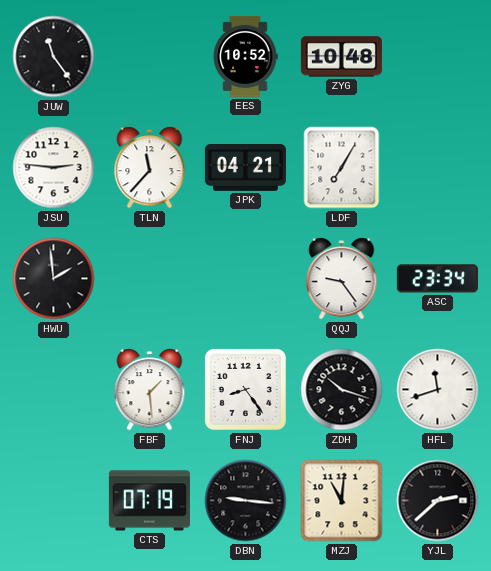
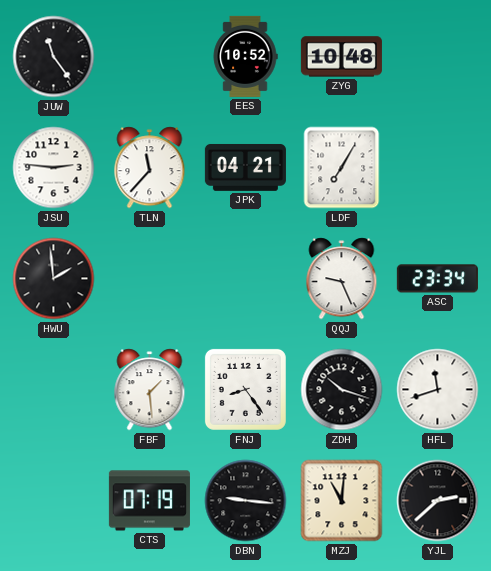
QQJ: 9:24 -> 9:26
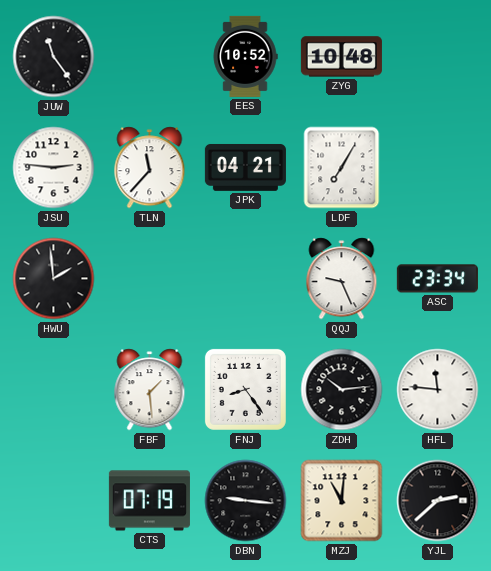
ZDH: 10:18 -> 10:14
HFL: 11:42 -> 11:46
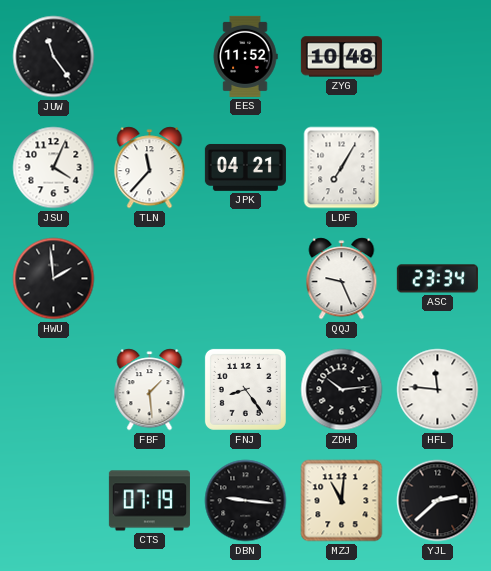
EES: 10:52 -> 11:52
JSU: 2:46 -> 4:04
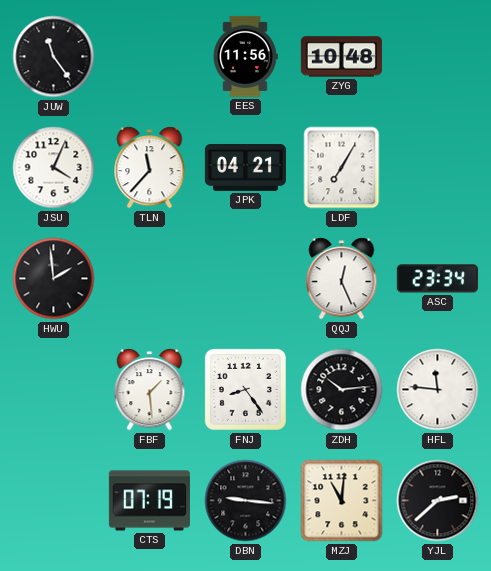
EES: 11:52 -> 11:56
QQJ: 9:26 -> 12:26
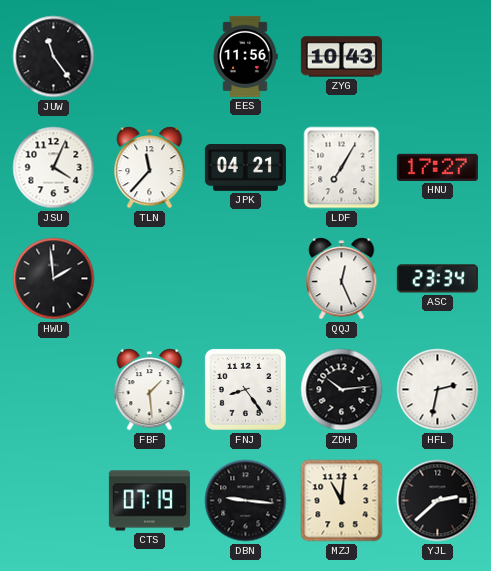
ZYG: 10:48 -> 10:43
HNU: none -> 17:27
HFL: 11:46 -> 2:32
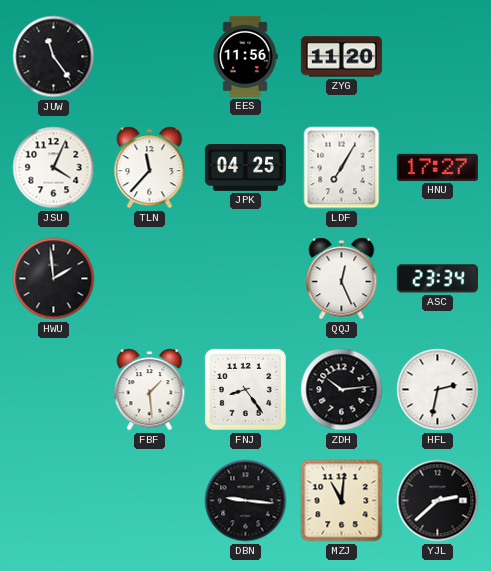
ZYG: 10:43 -> 11:20
JPK: 04:21 -> 04:25
CTS: 07:19 -> none
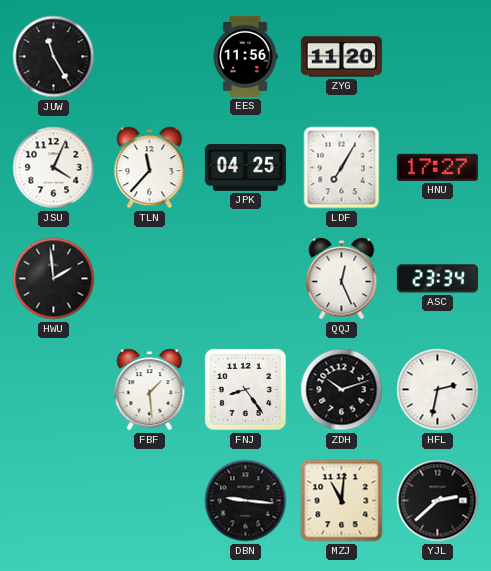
JUW: 11:24 -> 11:25
ZDH: 10:14 -> 10:12
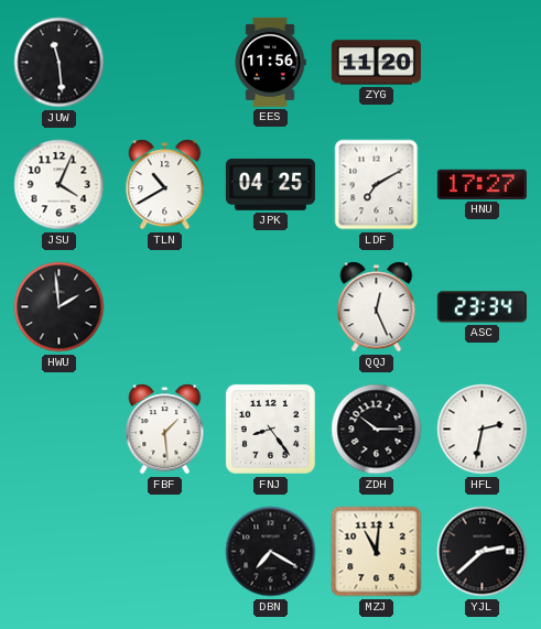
JUW: 11:25 -> 11:29
TLN: 11:37 -> 10:40
LDF: 7:05 -> 7:10
ZDH: 10:12 -> 10:15
DBN: 9:16 -> 7:20
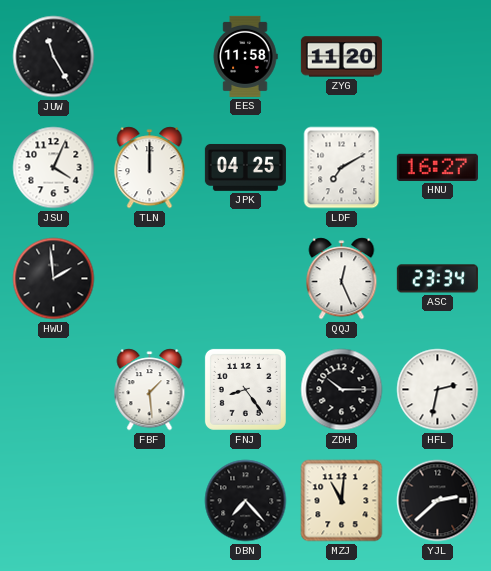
JUW: 11:29 -> 11:25
EES: 11:56 -> 11:58
TLN: 10:40 -> 12:00
HNU: 17:27 -> 16:27
DBN: 7:20 -> 7:23
